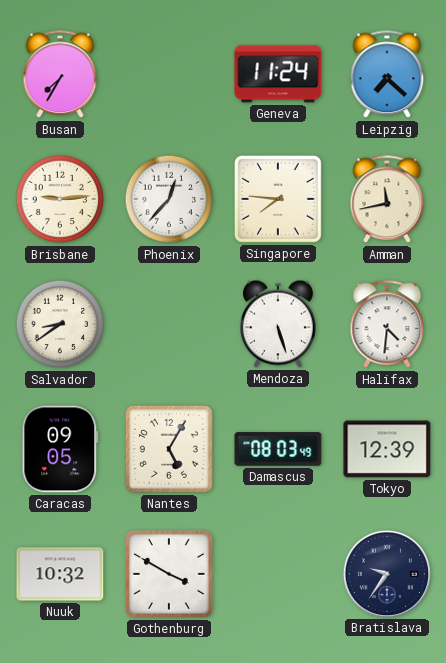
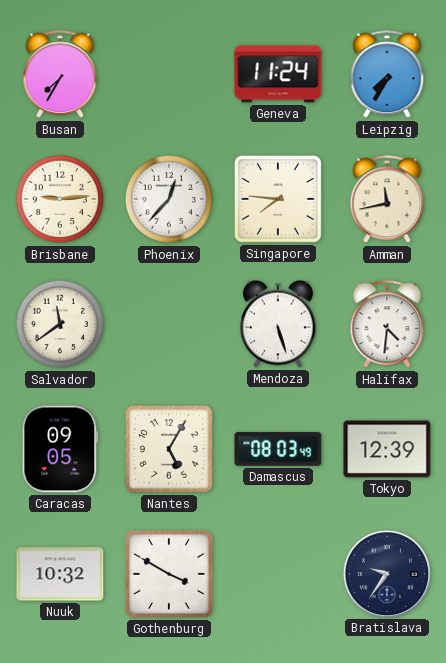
Leipzig: 7:22 -> 7:35
Salvador: 8:39 -> 11:39
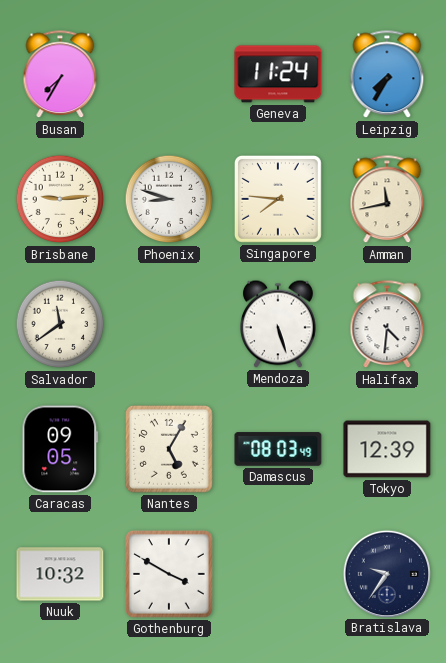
Phoenix: 12:37 -> 8:48
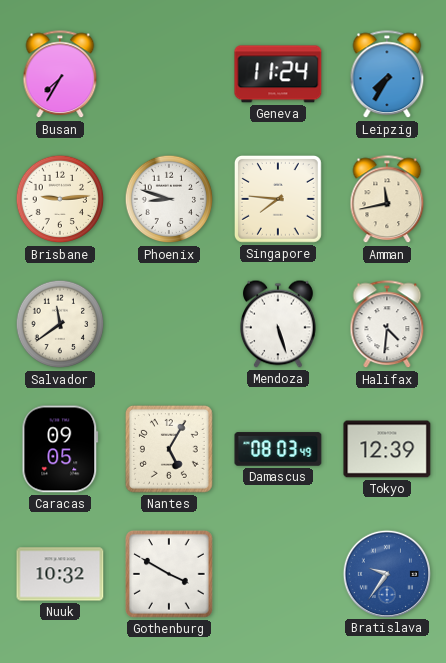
Bratislava dial: navy -> blue
